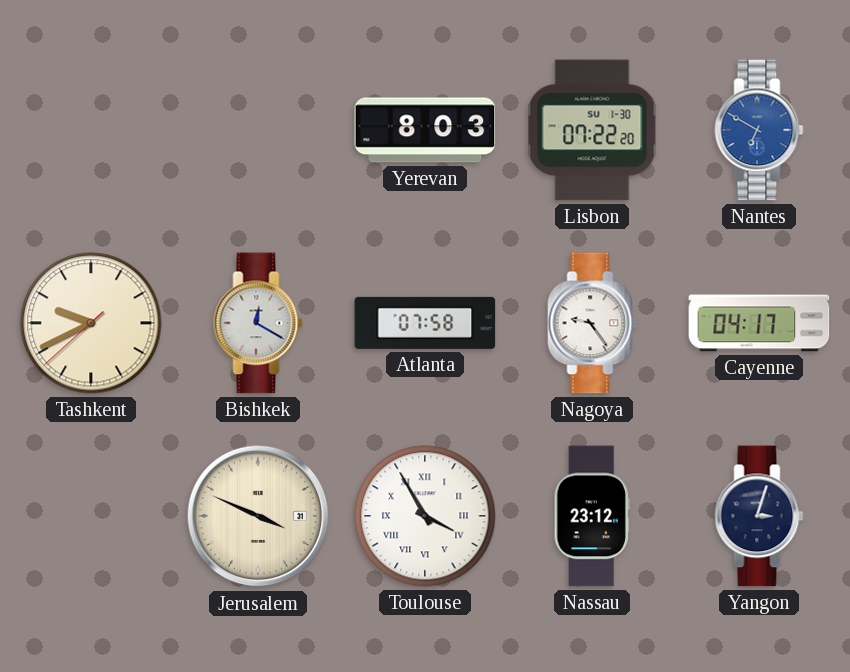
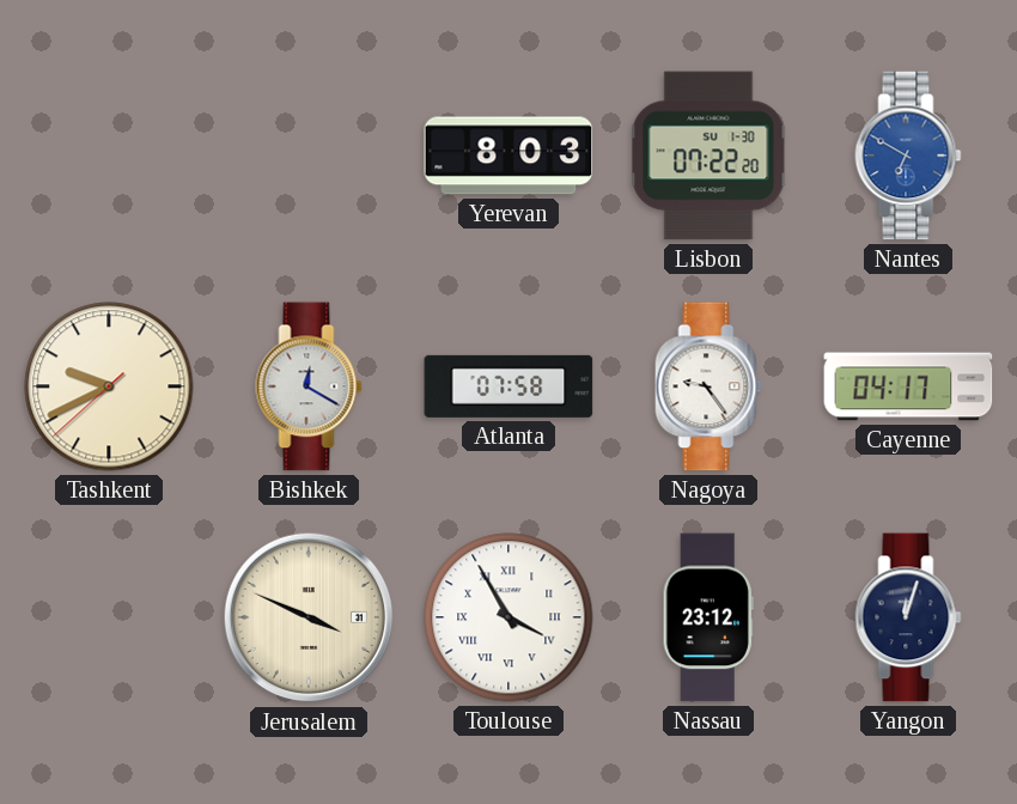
Yangon: 3:03 -> 12:03
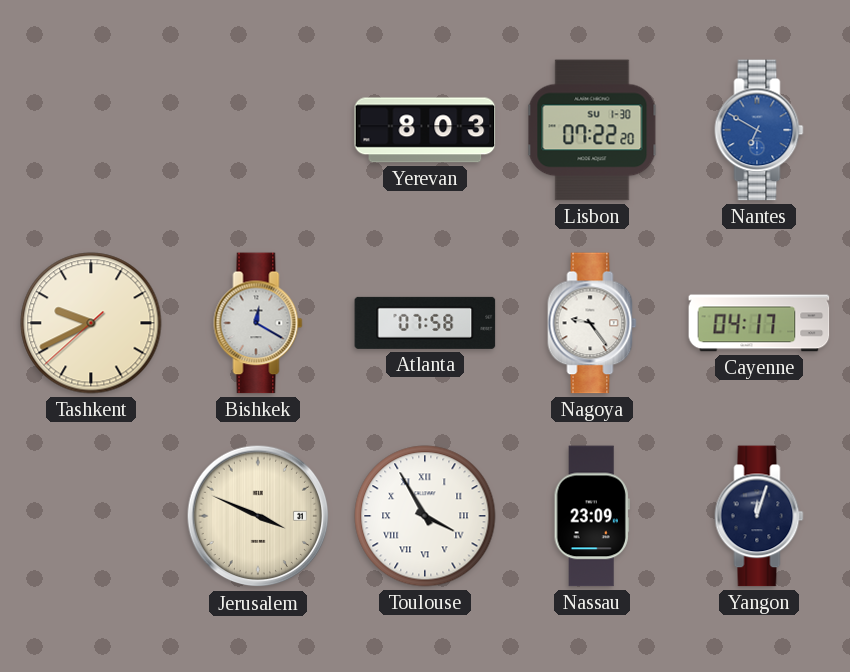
Nassau: 23:12 -> 23:09
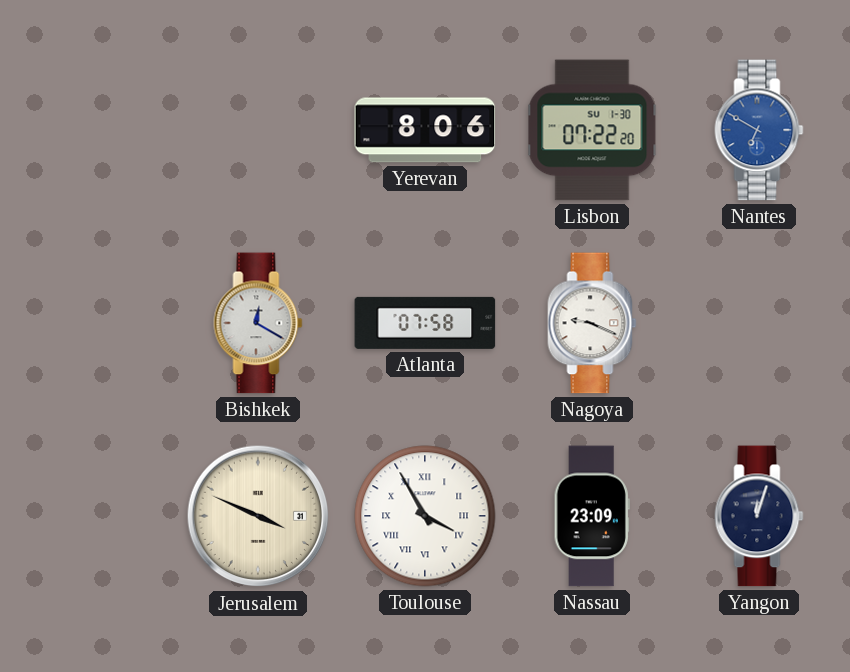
Yerevan: 8:03 -> 8:06
Tashkent: 9:40 -> none
Nagoya: 9:24 -> 9:19
Cayenne: 04:17 -> none
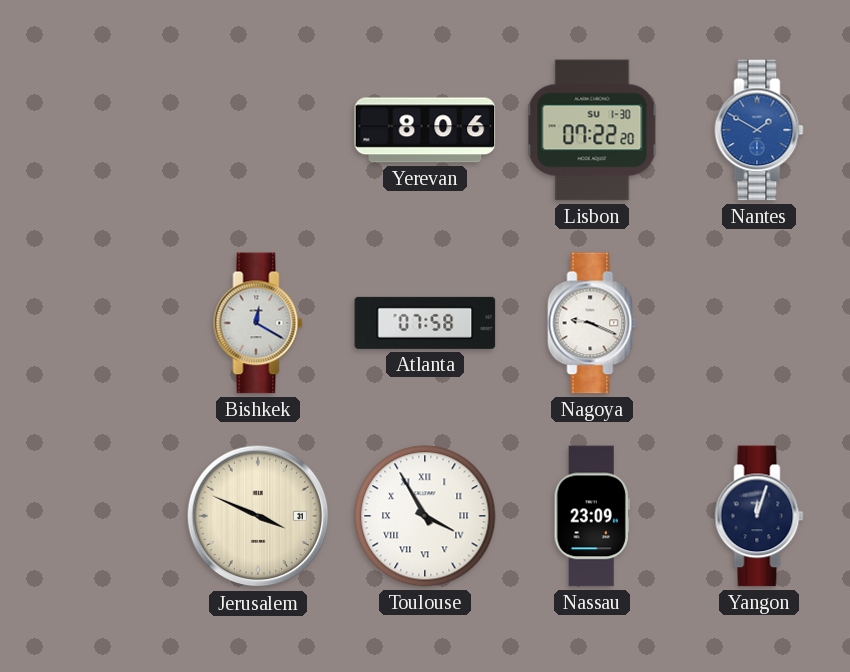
Nantes: 6:50 -> 1:50
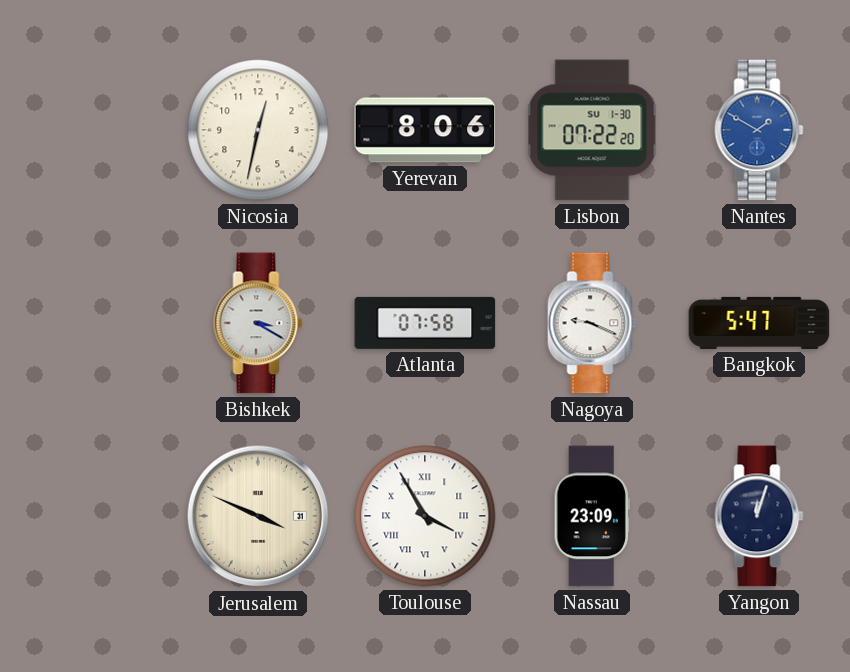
Nicosia: none -> 12:32
Bishkek: 12:20 -> 3:20
Bangkok: none -> 5:47
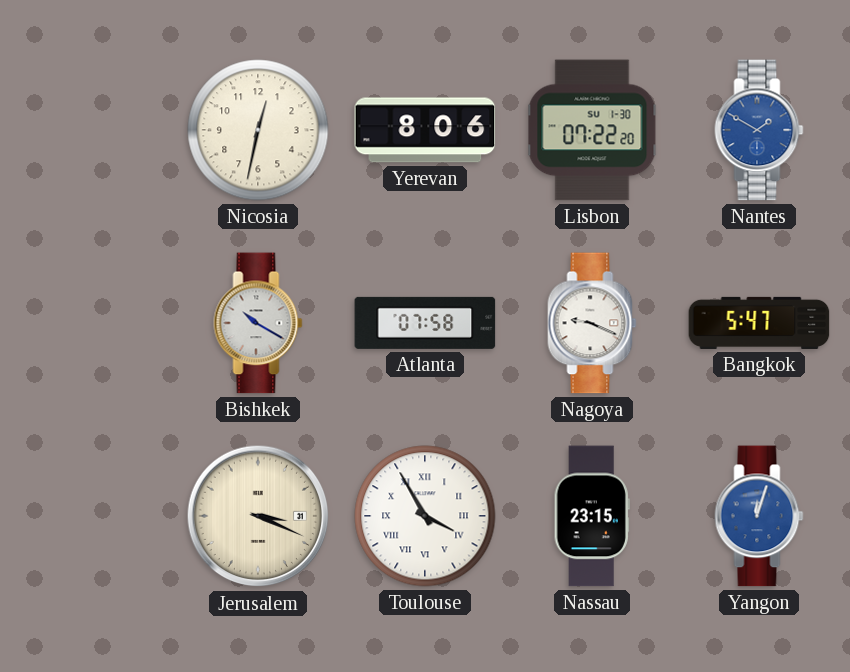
Bishkek: 3:20 -> 10:20
Jerusalem: 3:49 -> 3:19
Nassau: 23:09 -> 23:15
Yangon dial: navy -> blue
